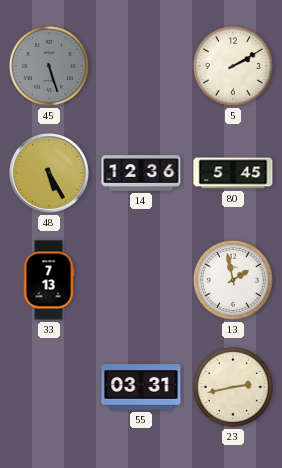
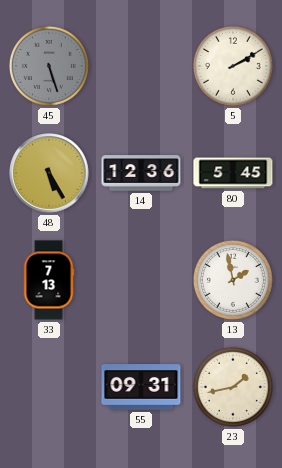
55: 03:31 -> 09:31
23: 2:43 -> 1:43
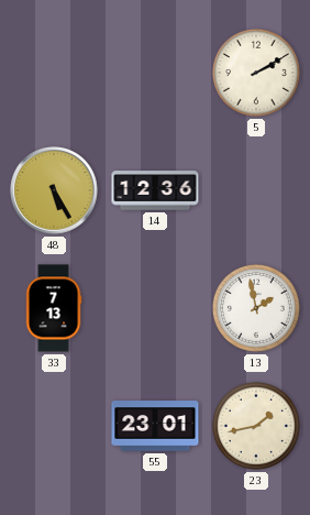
45: 5:27 -> none
80: 5:45 -> none
55: 09:31 -> 23:01
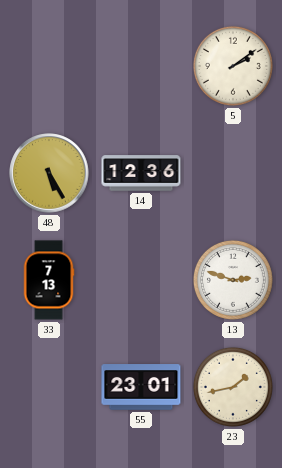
5: 2:10 -> 2:09
13: 1:58 -> 2:48
